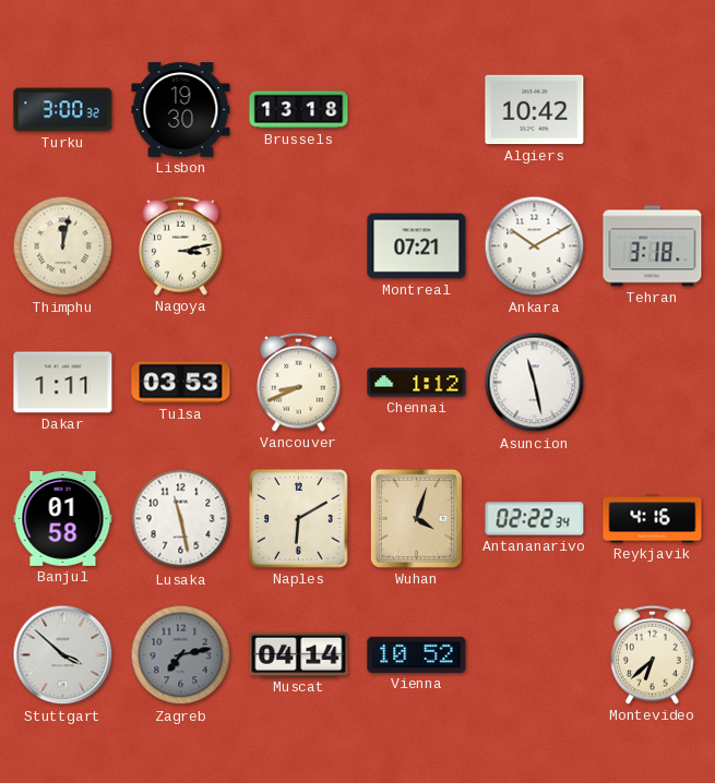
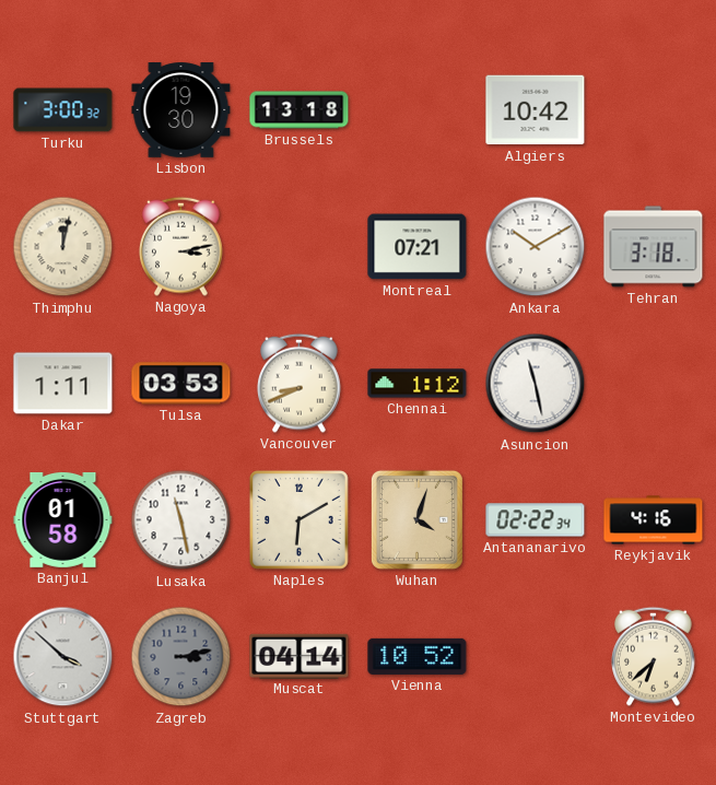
Zagreb: 7:13 -> 3:13
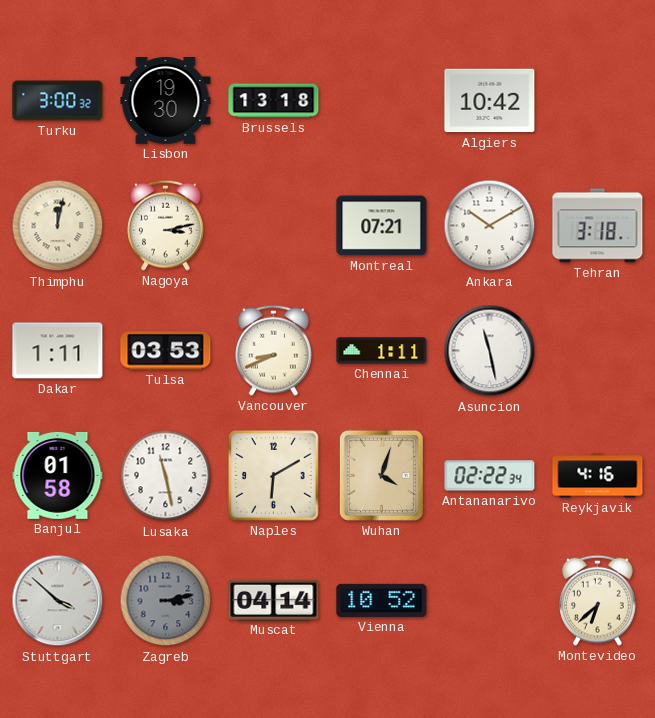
Chennai: 1:12 -> 1:11
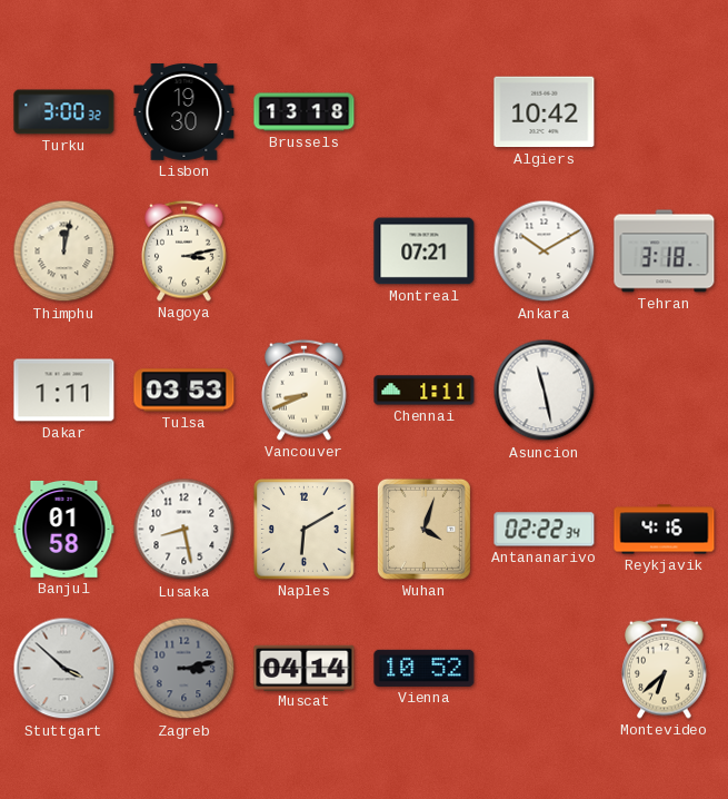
Lusaka: 11:28 -> 8:28
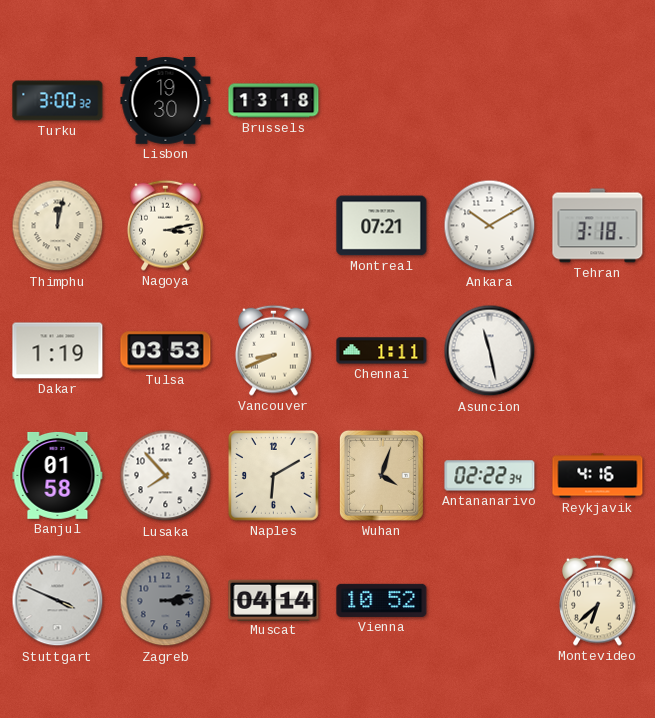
Algiers: 10:42 -> none
Dakar: 1:11 -> 1:19
Lusaka: 8:28 -> 7:53
Stuttgart: 3:52 -> 3:49
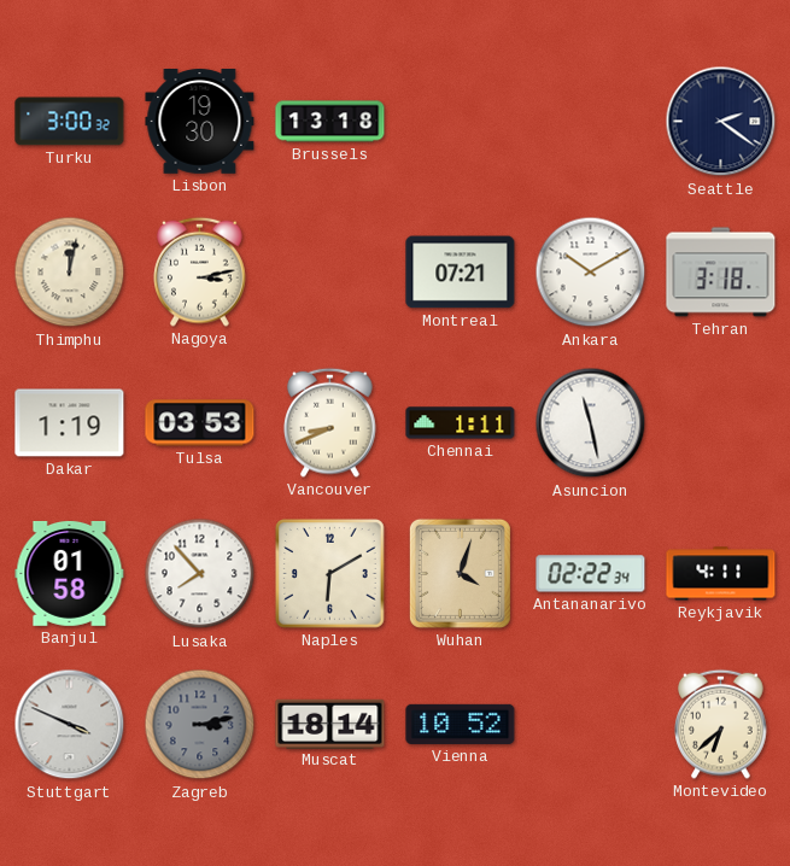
Seattle: none -> 2:21
Reykjavik: 4:16 -> 4:11
Muscat: 04:14 -> 18:14
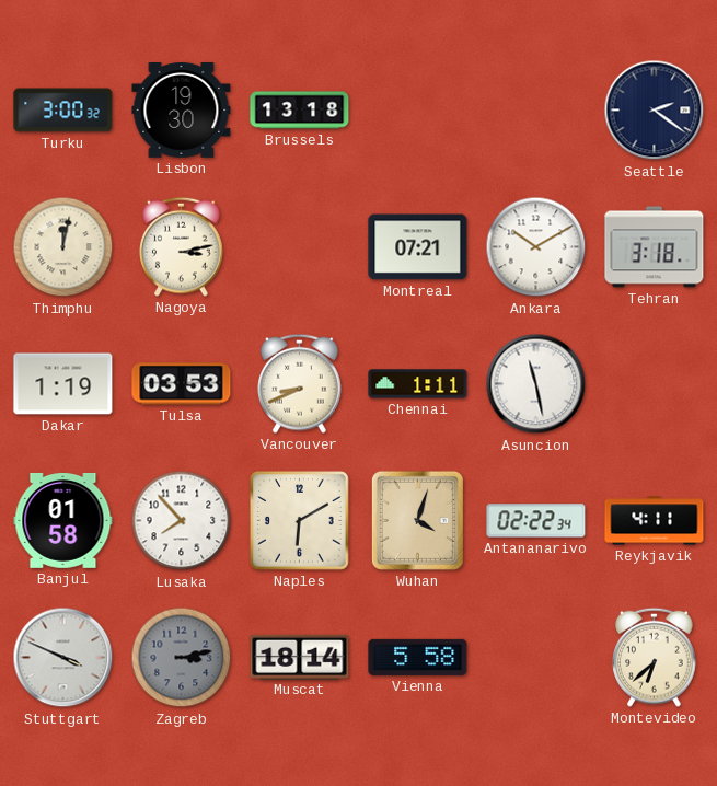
Vienna: 10:52 -> 5:58
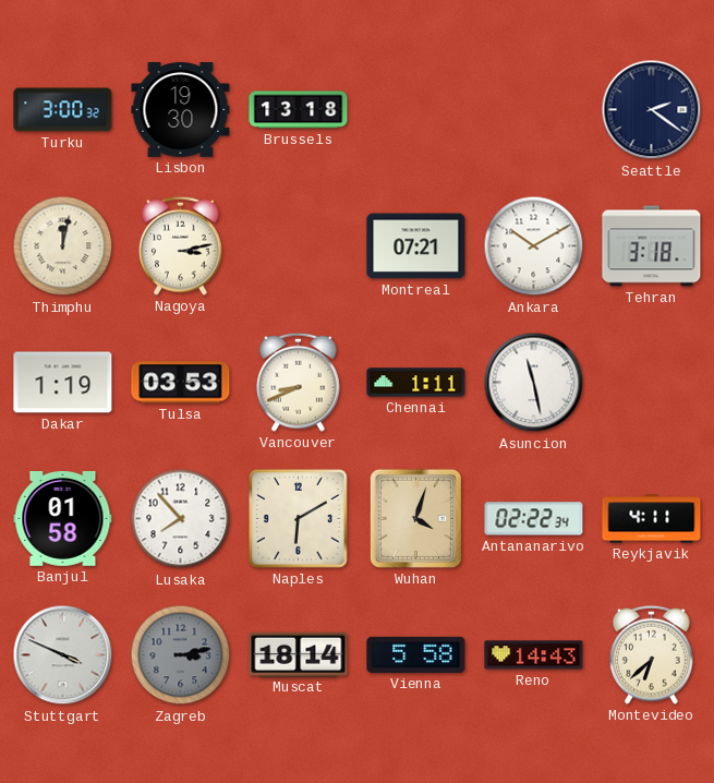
Reno: none -> 14:43
